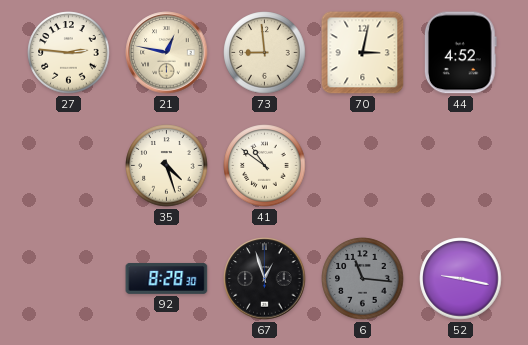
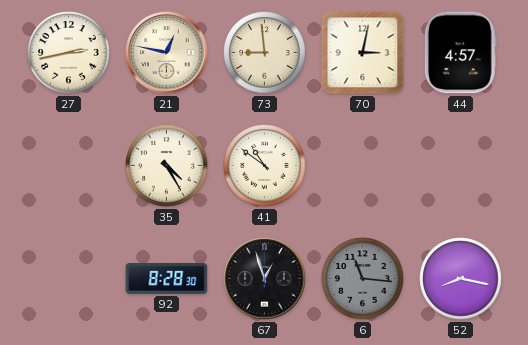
27: 2:46 -> 2:43
44: 4:52 -> 4:57
35: 4:27 -> 4:25
52: 9:17 -> 8:17
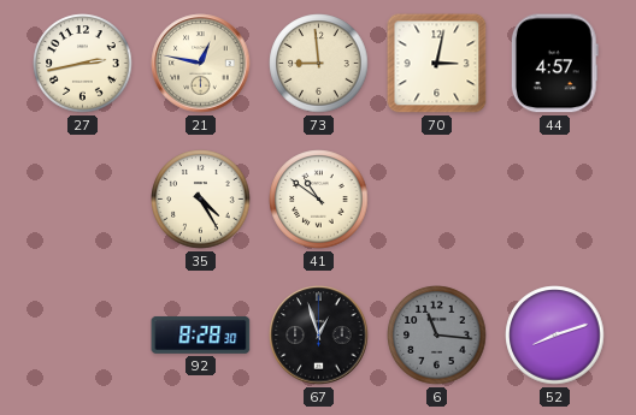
52: 8:17 -> 8:12
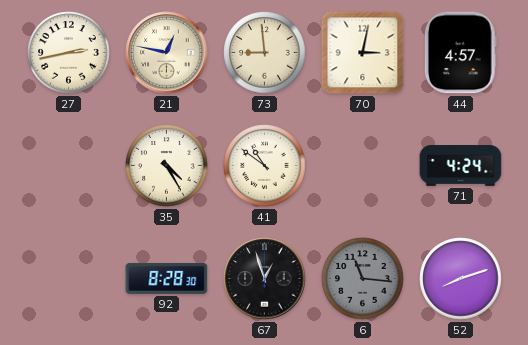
71: none -> 4:24
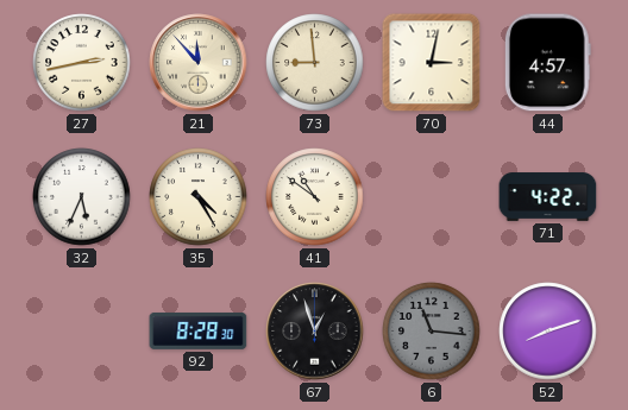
21: 12:47 -> 11:53
32: none -> 5:34
71: 4:24 -> 4:22
